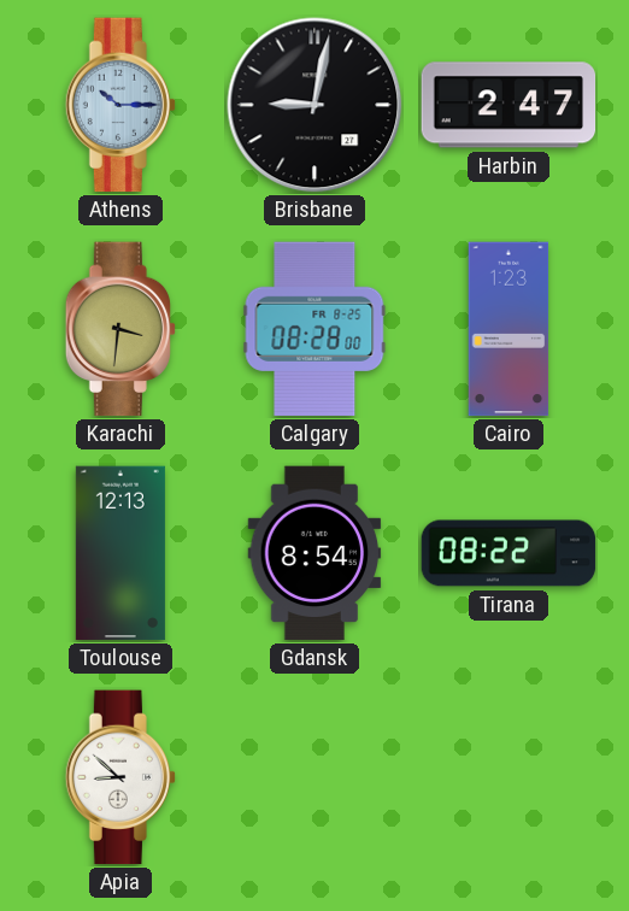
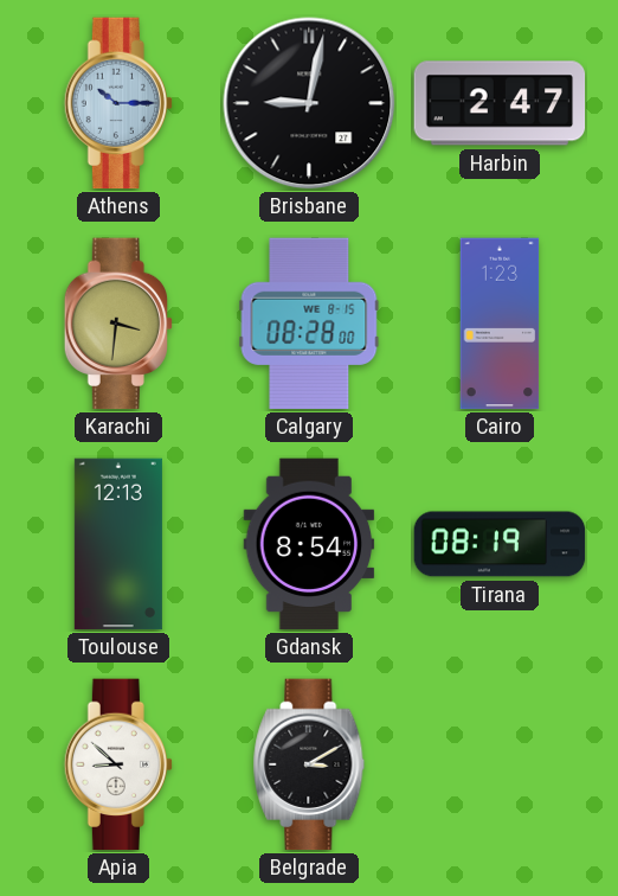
Calgary date: FR 8-25 -> WE 8-15
Tirana: 08:22 -> 08:19
Belgrade: none -> 3:10
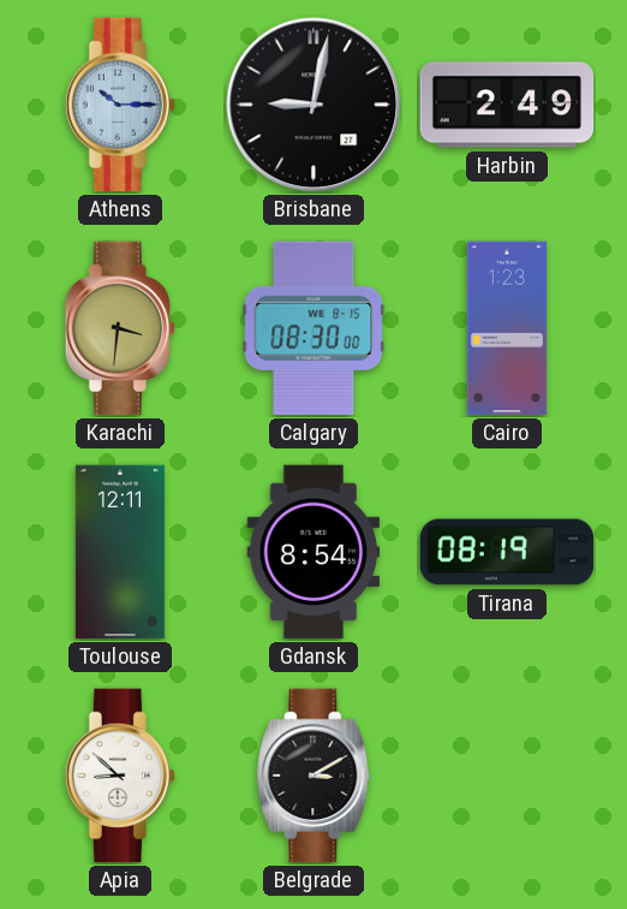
Harbin: 2:47 -> 2:49
Calgary: 08:28 -> 08:30
Toulouse: 12:13 -> 12:11
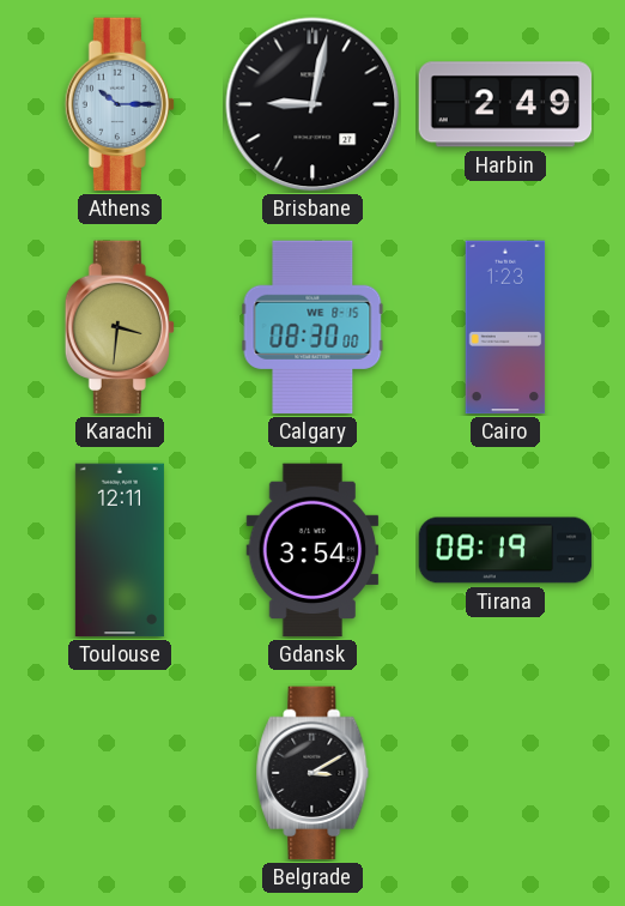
Gdansk: 8:54 -> 3:54
Apia: 8:52 -> none
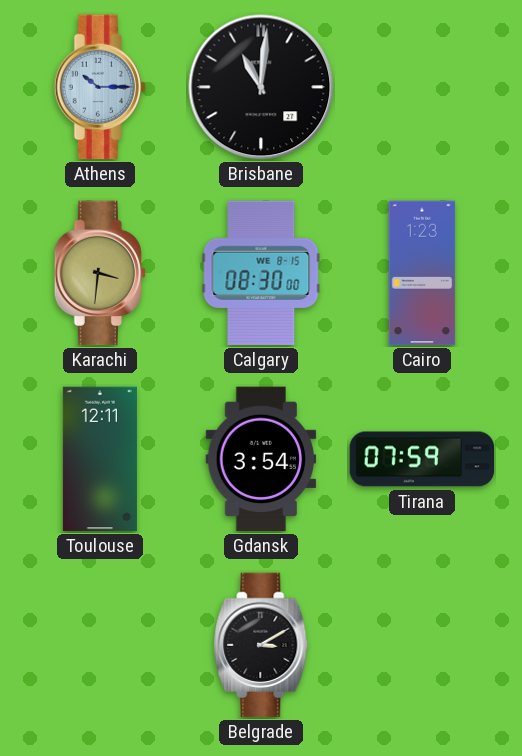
Brisbane: 9:02 -> 11:01
Harbin: 2:49 -> none
Tirana: 08:19 -> 07:59
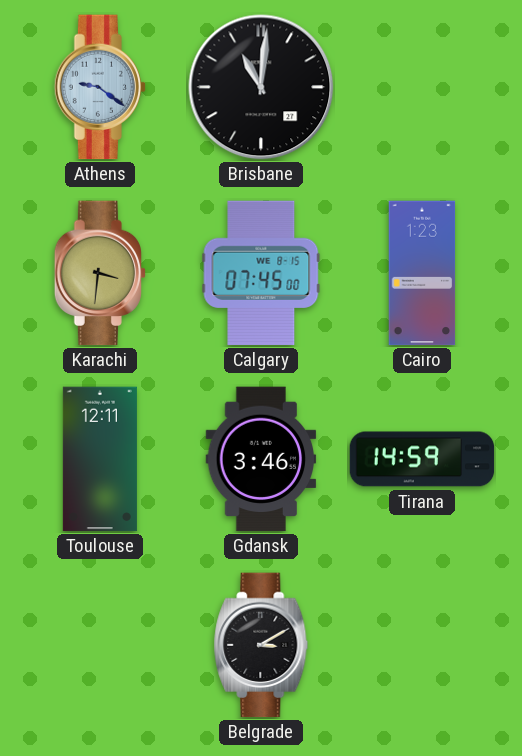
Athens: 10:15 -> 9:21
Calgary: 08:30 -> 07:45
Gdansk: 3:54 -> 3:46
Tirana: 07:59 -> 14:59
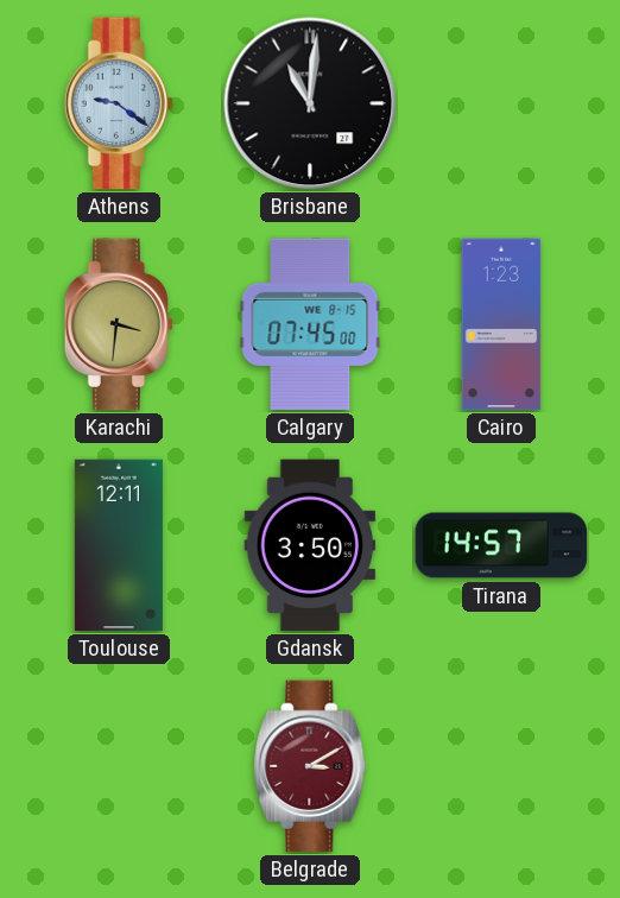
Gdansk: 3:46 -> 3:50
Tirana: 14:59 -> 14:57
Belgrade dial: black -> burgundy
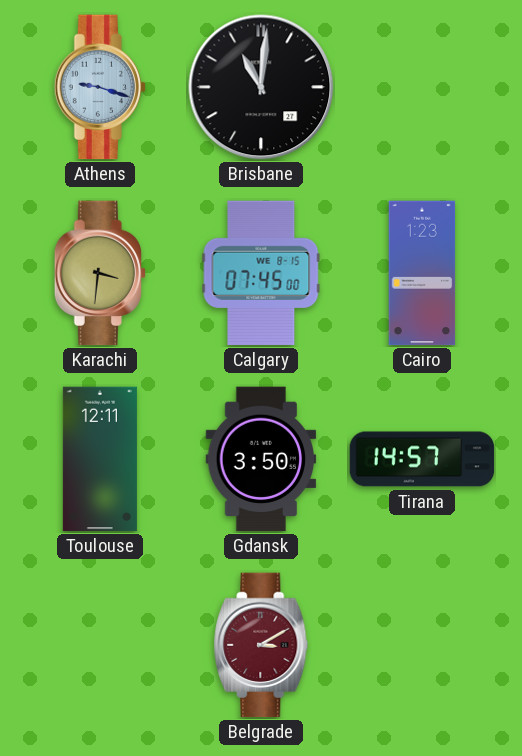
Athens: 9:21 -> 9:18
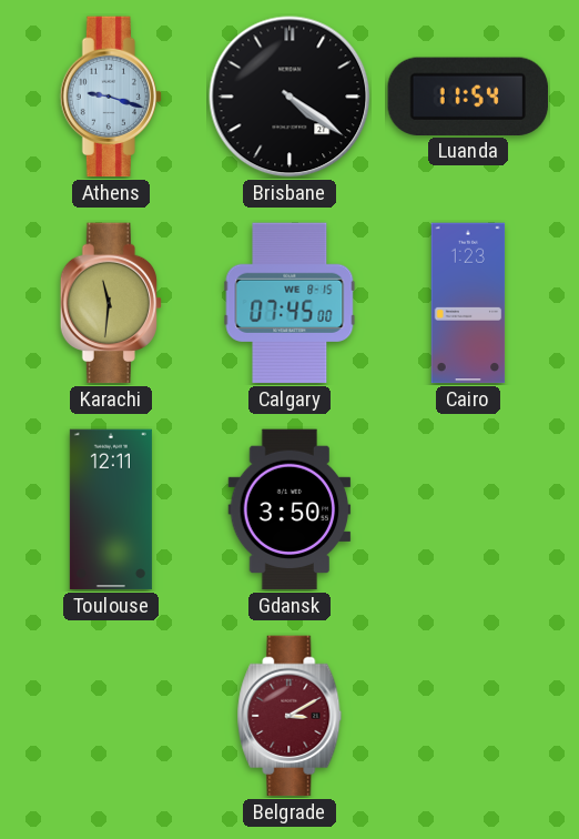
Brisbane: 11:01 -> 4:21
Luanda: none -> 11:54
Karachi: 3:31 -> 11:31
Tirana: 14:57 -> none
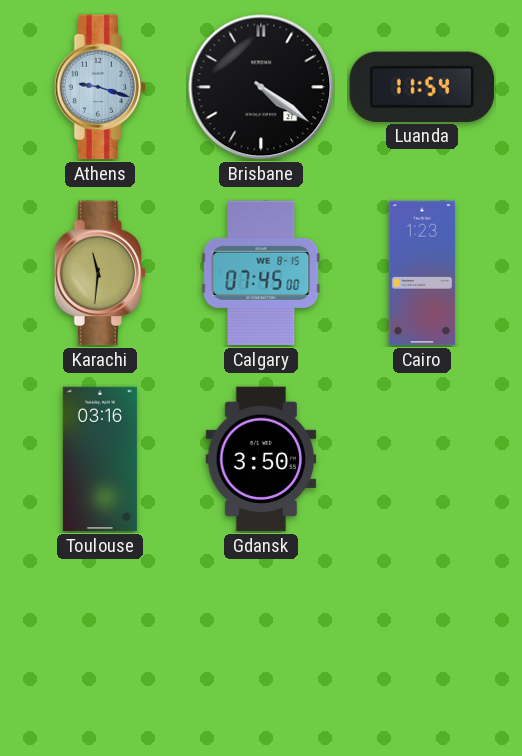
Toulouse: 12:11 -> 03:16
Belgrade: 3:10 -> none
